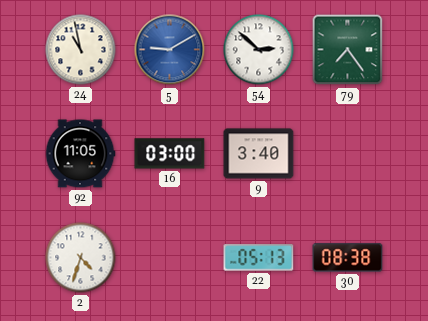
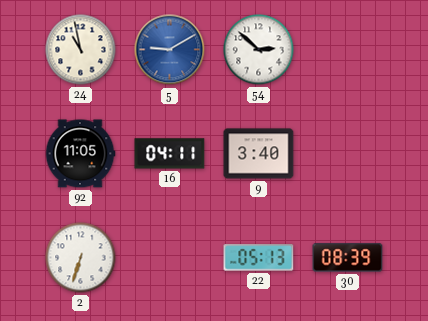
79: 7:24 -> none
16: 03:00 -> 04:11
2: 4:33 -> 6:33
30: 08:38 -> 08:39
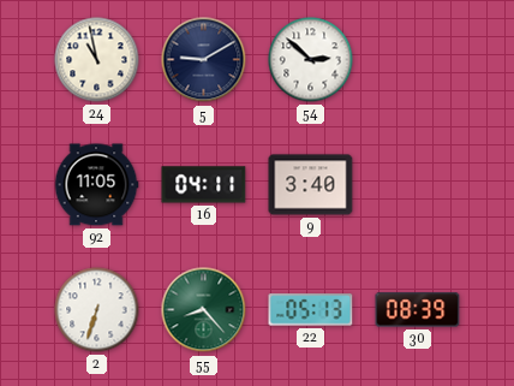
5 dial: blue -> navy
55: none -> 8:23
